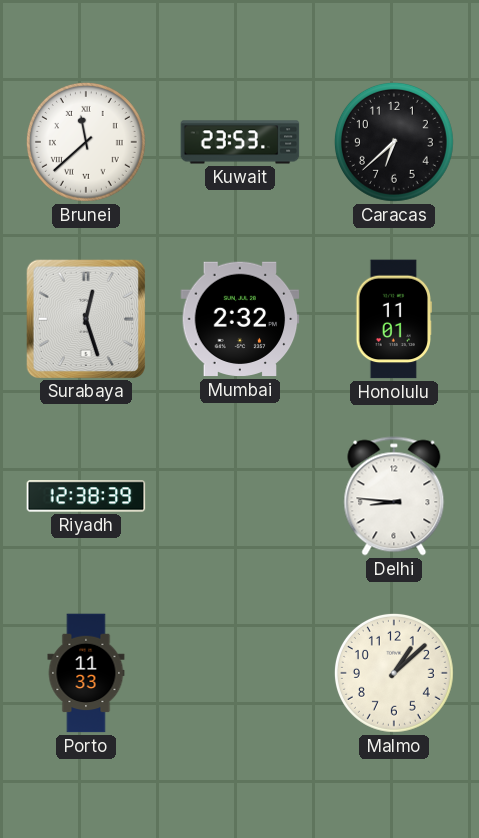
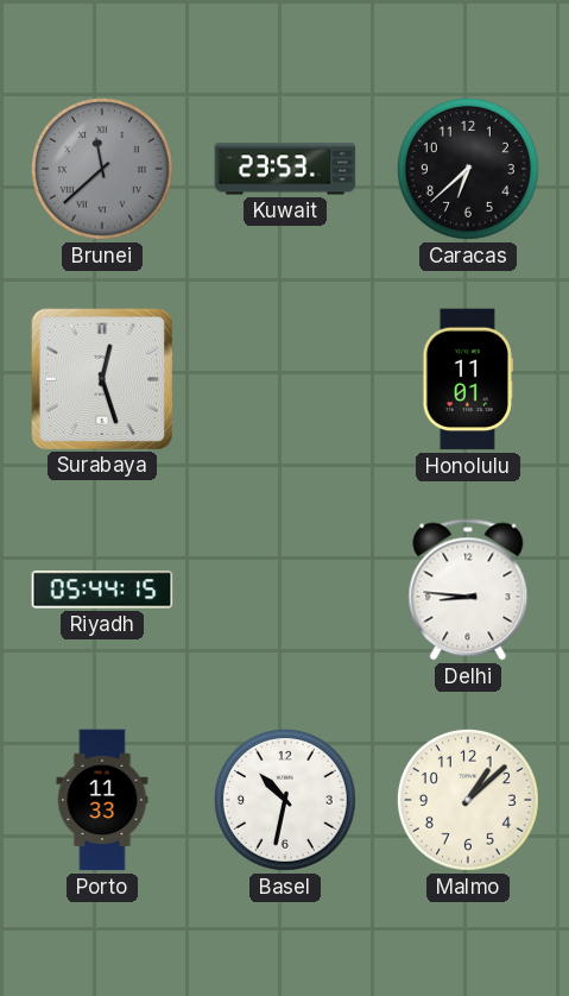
Brunei dial: white -> grey
Mumbai: 2:32 -> none
Riyadh: 12:38 -> 05:44
Basel: none -> 10:32
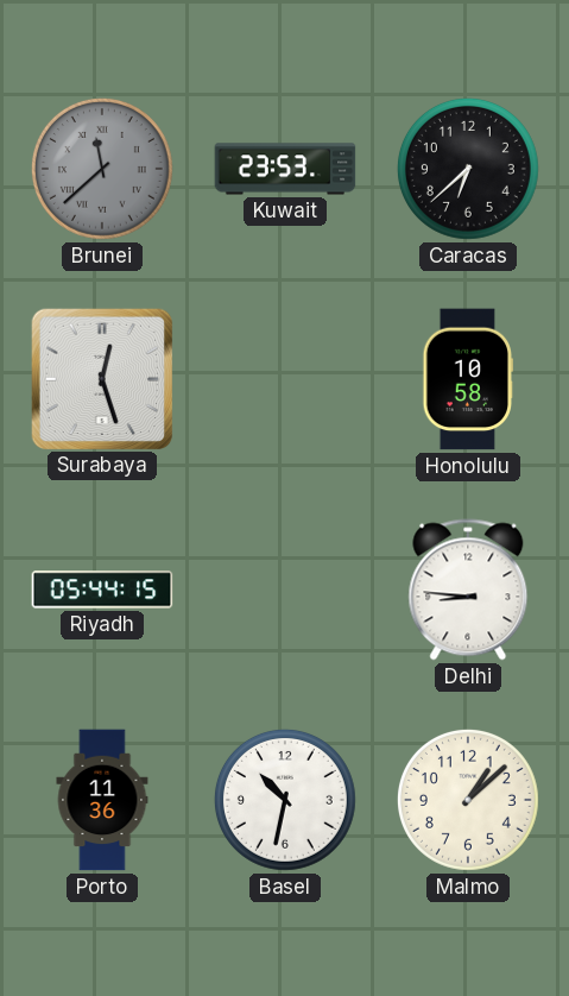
Honolulu: 11:01 -> 10:58
Porto: 11:33 -> 11:36
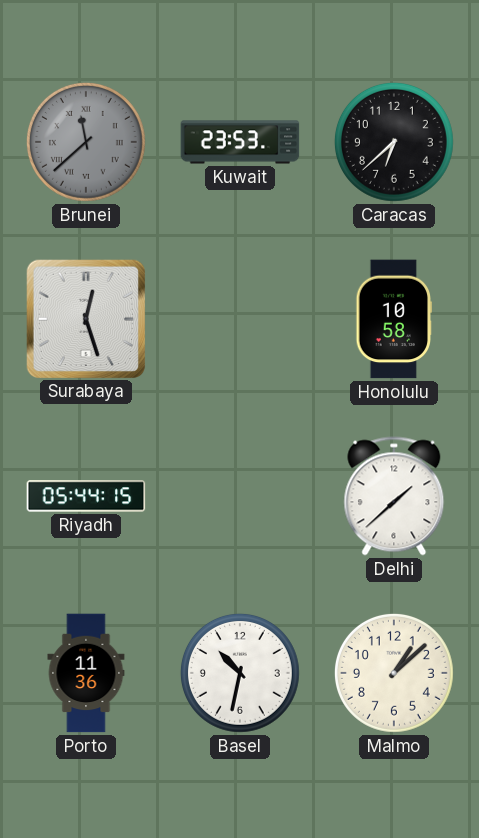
Delhi: 8:46 -> 1:38
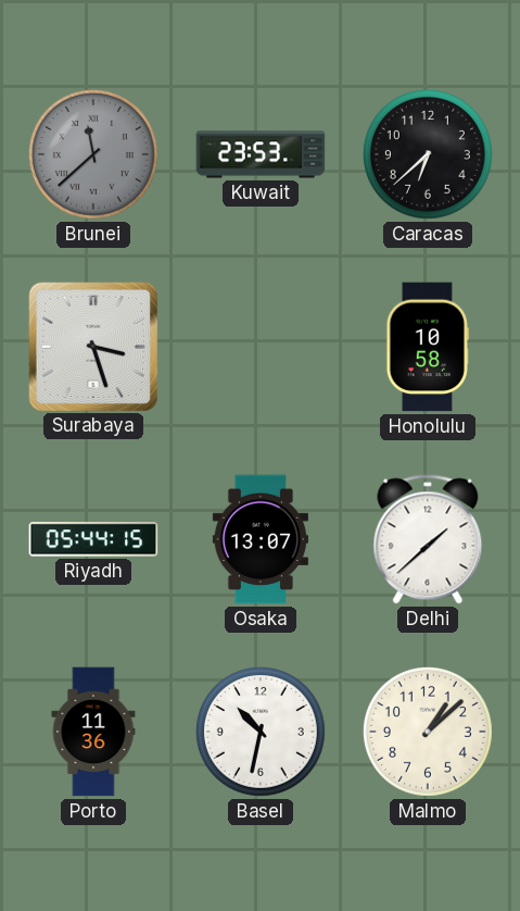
Surabaya: 12:27 -> 3:27
Osaka: none -> 13:07
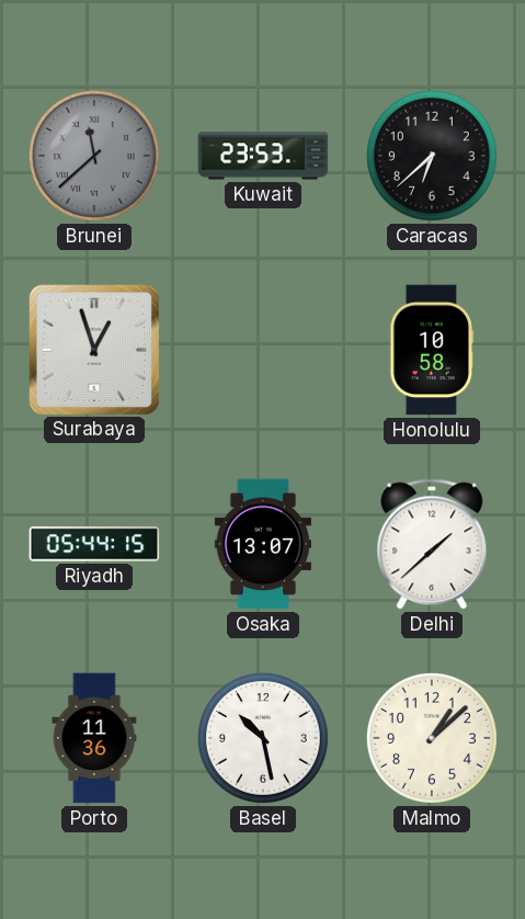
Surabaya: 3:27 -> 12:57
Basel: 10:32 -> 10:28
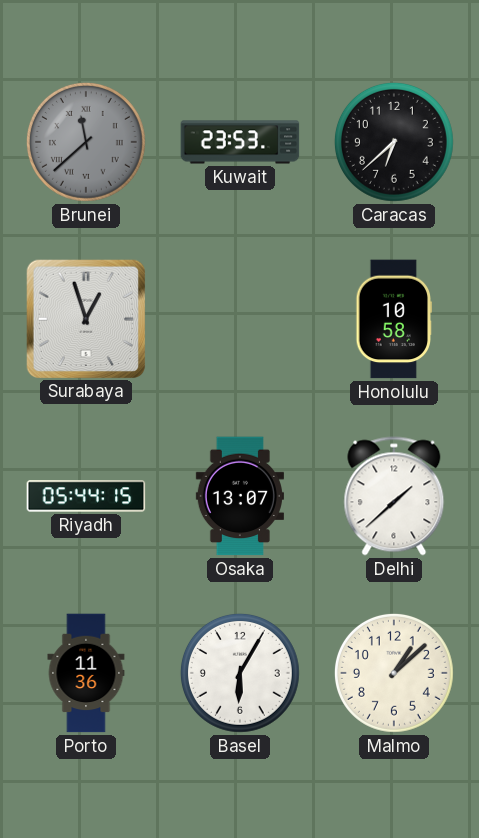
Basel: 10:28 -> 6:05
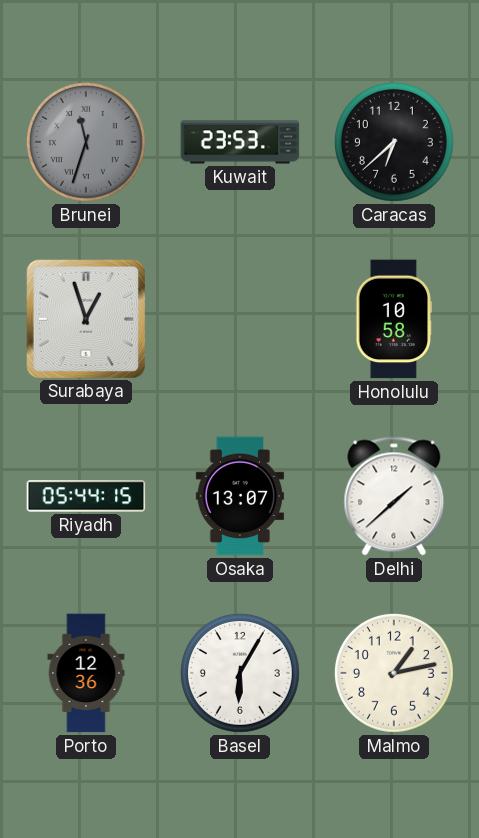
Brunei: 11:38 -> 11:33
Porto: 11:36 -> 12:36
Malmo: 1:08 -> 1:13
